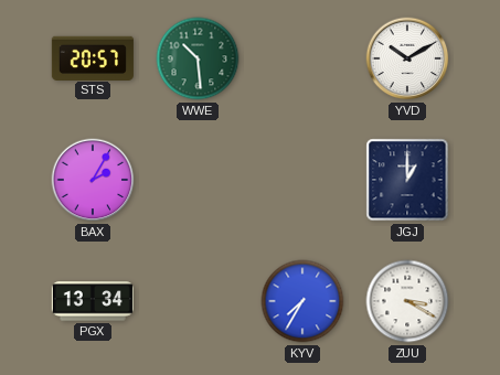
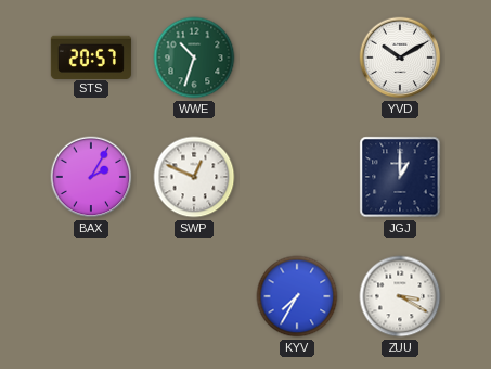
WWE: 10:29 -> 10:33
SWP: none -> 12:49
PGX: 13:34 -> none
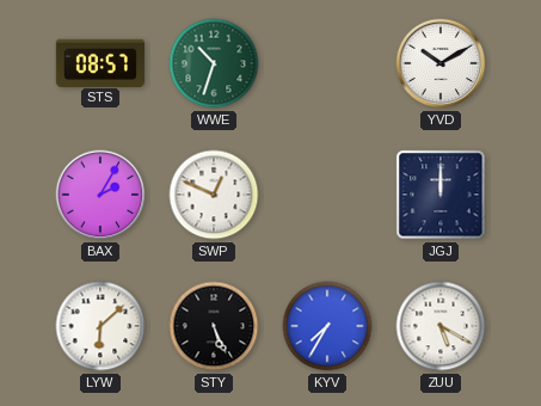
STS: 20:57 -> 08:57
JGJ: 1:00 -> 12:00
LYW: none -> 6:08
STY: none -> 5:26
ZUU: 3:20 -> 5:20
